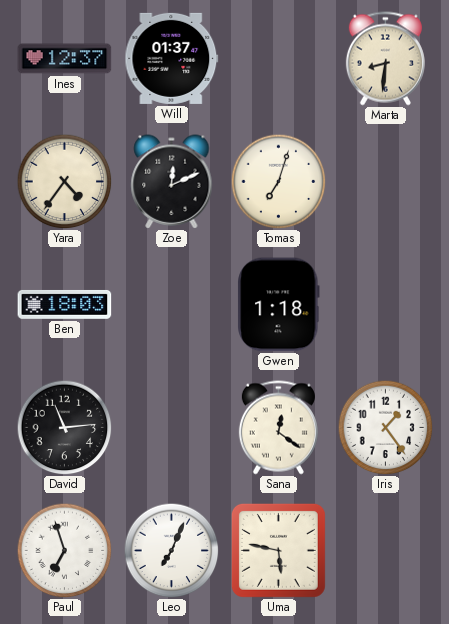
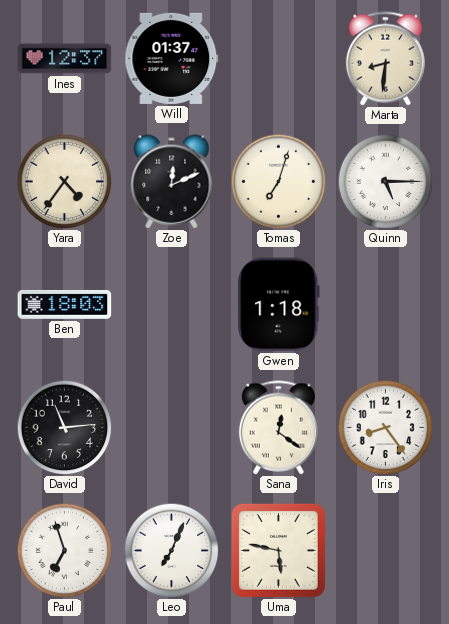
Quinn: none -> 5:15
Iris: 1:24 -> 8:24
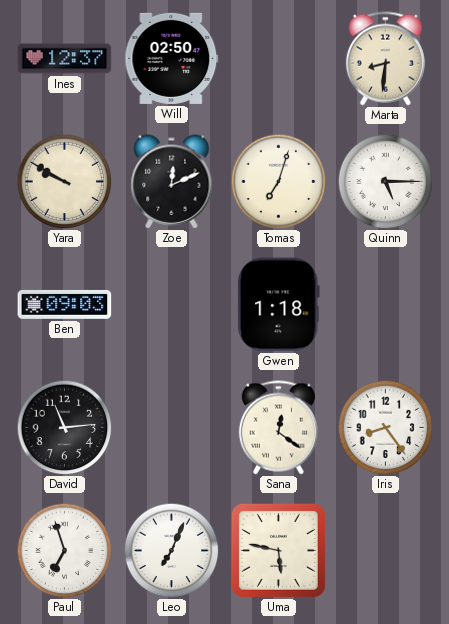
Will: 01:37 -> 02:50
Yara: 4:36 -> 9:50
Ben: 18:03 -> 09:03
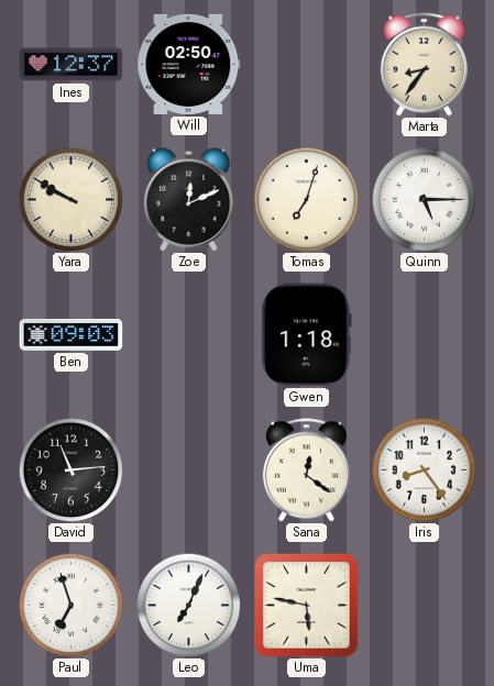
Marta: 8:31 -> 8:36
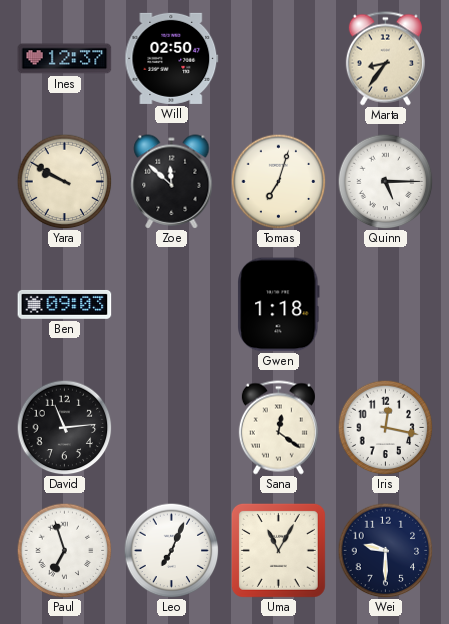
Zoe: 12:11 -> 11:52
Iris: 8:24 -> 12:17
Uma: 5:47 -> 11:05
Wei: none -> 9:30
